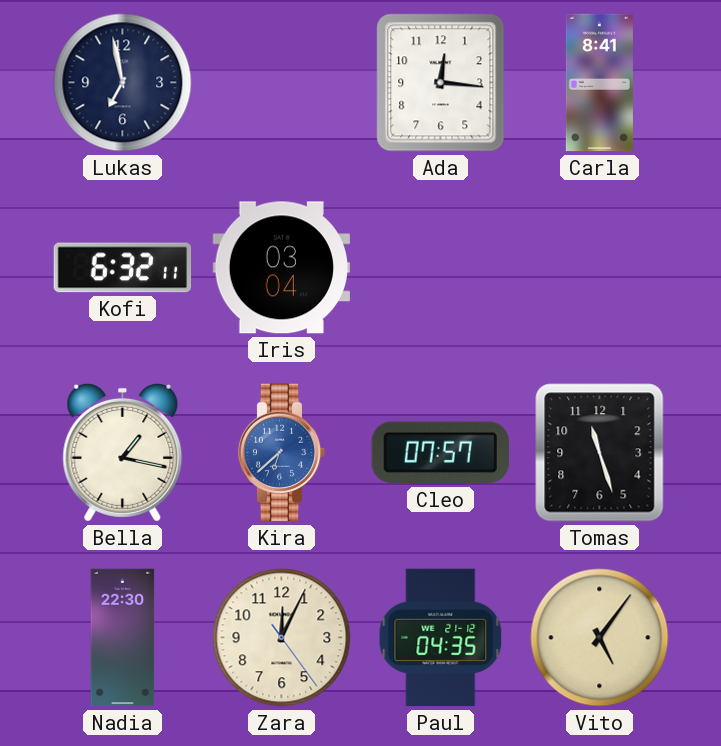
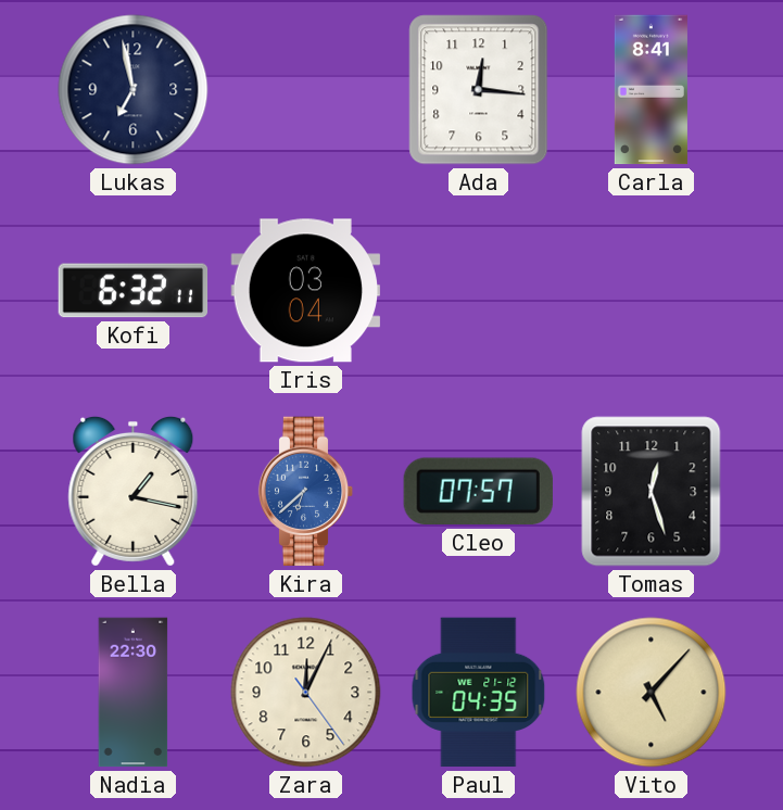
Tomas: 11:27 -> 12:27
Vito: 5:06 -> 5:07
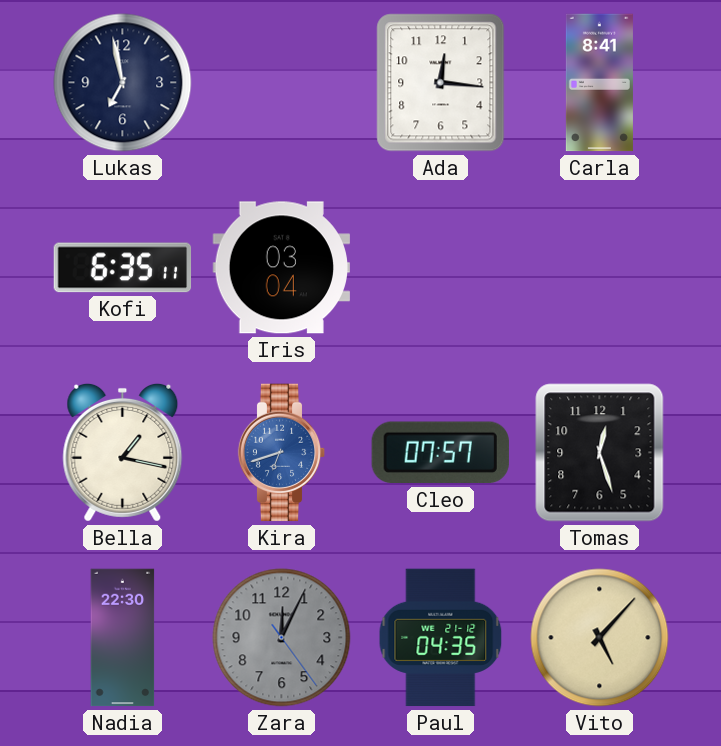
Kofi: 6:32 -> 6:35
Kira: 6:38 -> 6:42
Zara dial: cream -> grey
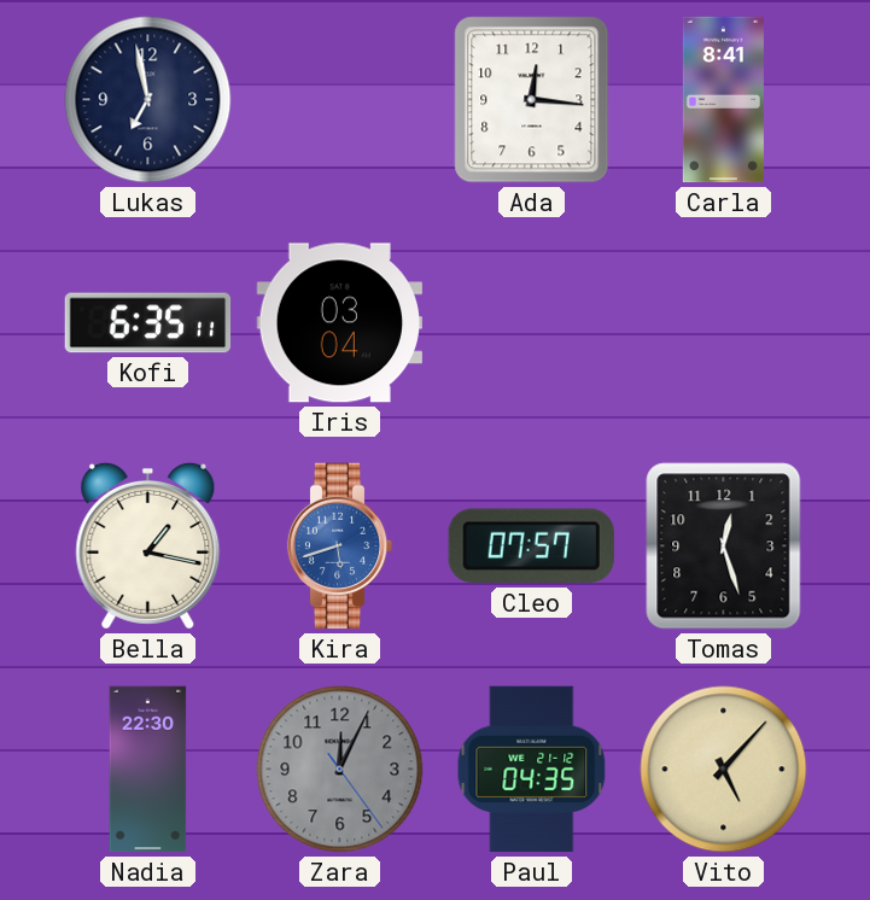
Kira: 6:42 -> 5:42
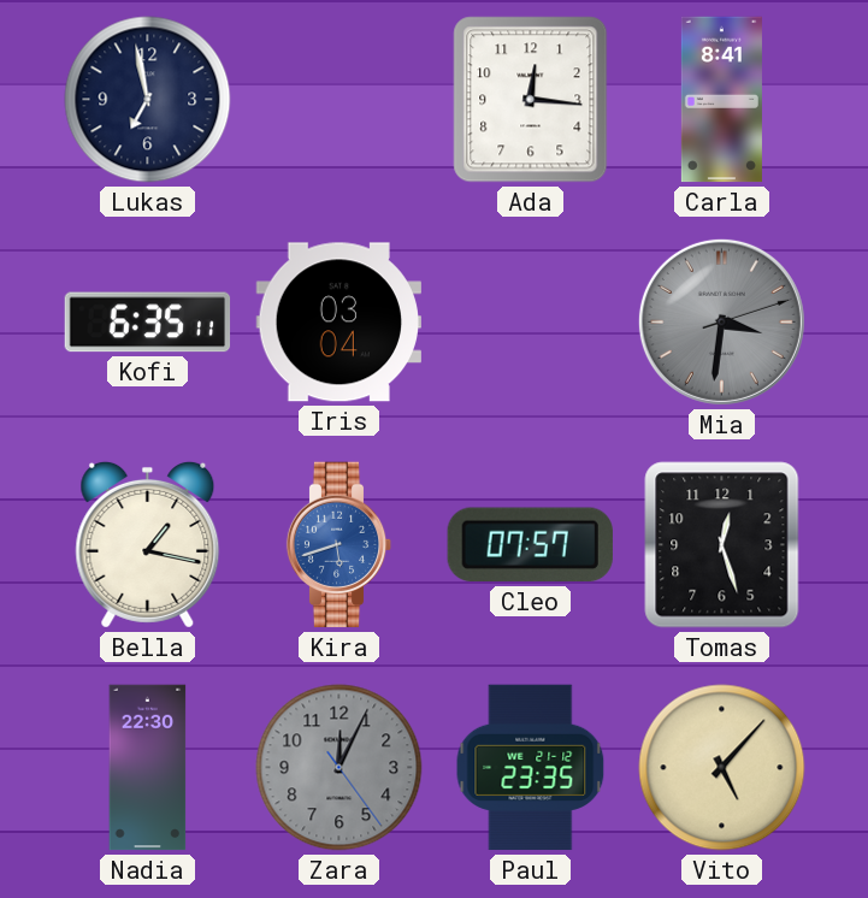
Mia: none -> 3:31
Paul: 04:35 -> 23:35
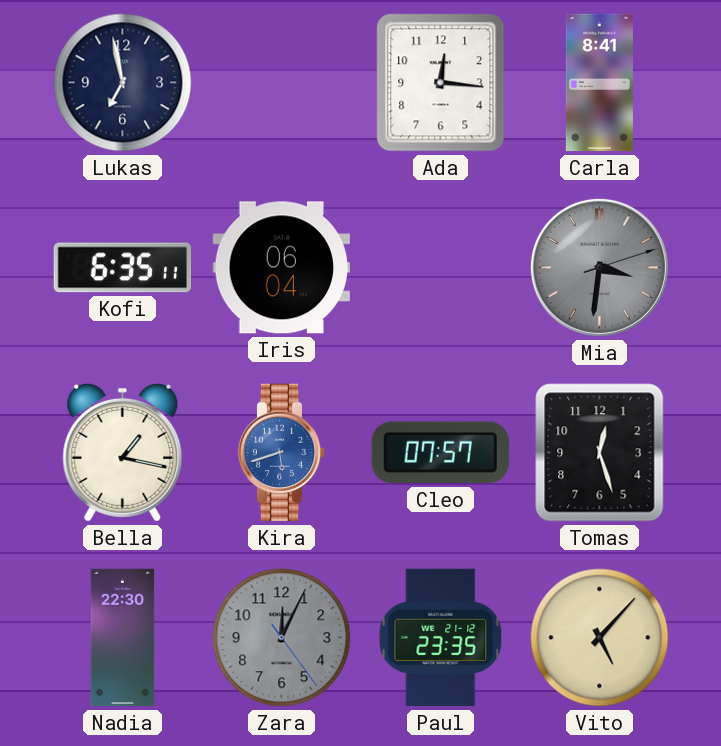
Iris: 03:04 -> 06:04
